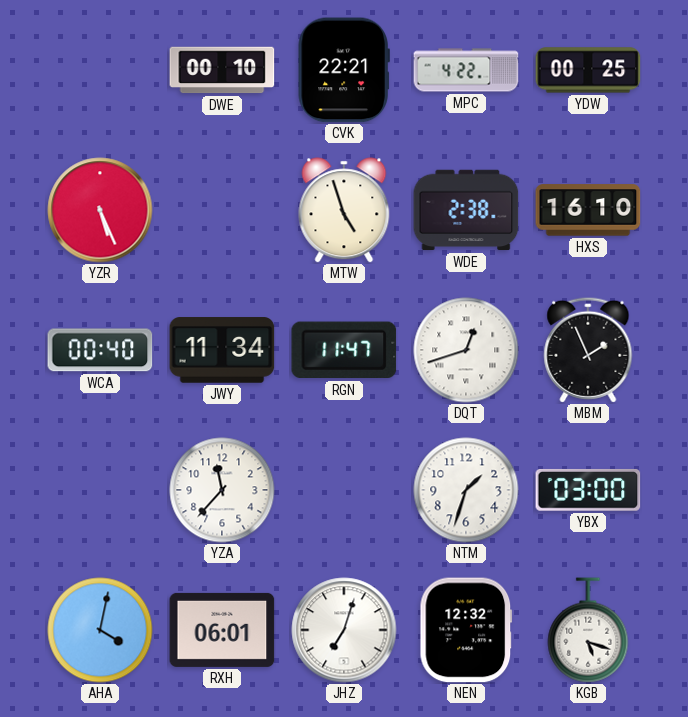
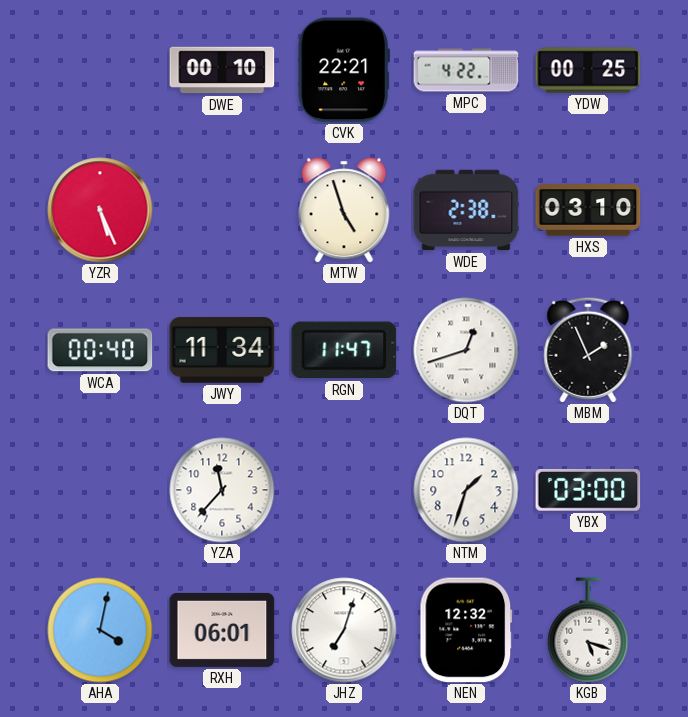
HXS: 16:10 -> 03:10
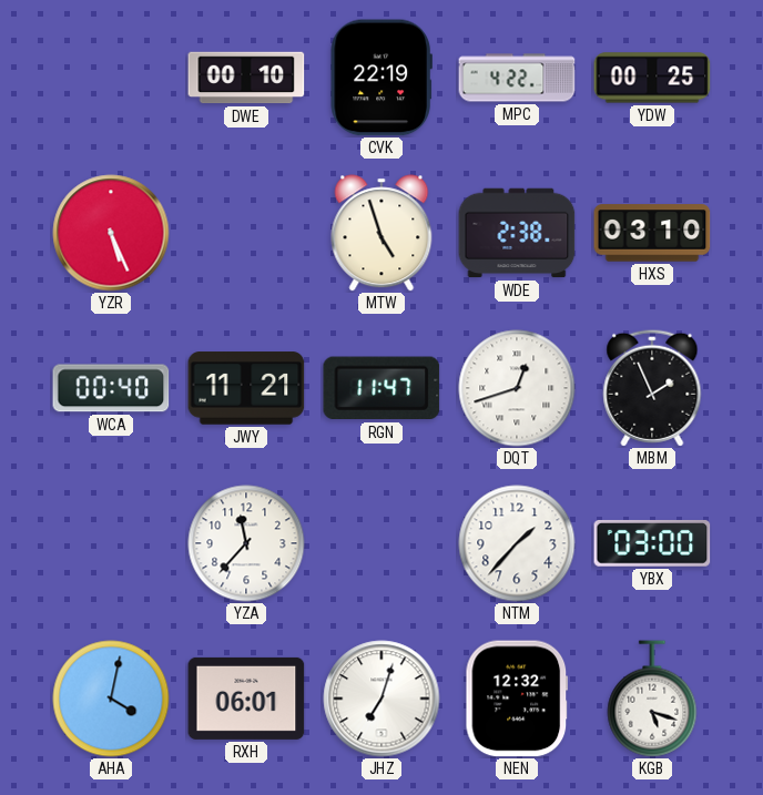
CVK: 22:21 -> 22:19
JWY: 11:34 -> 11:21
NTM: 1:33 -> 1:37
